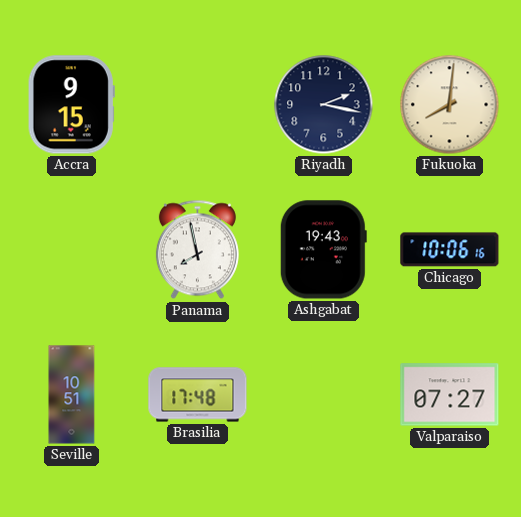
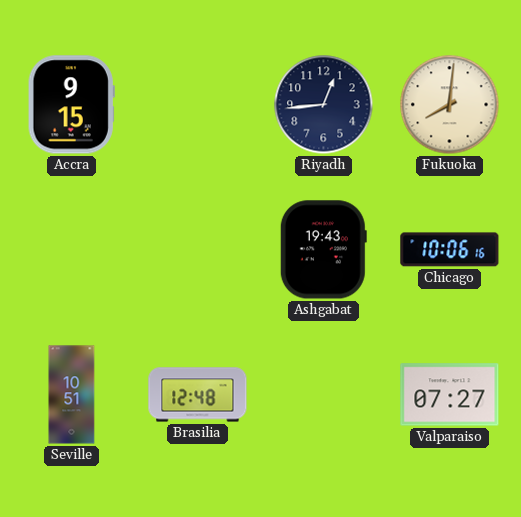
Riyadh: 2:17 -> 12:44
Panama: 7:58 -> none
Brasilia: 17:48 -> 12:48
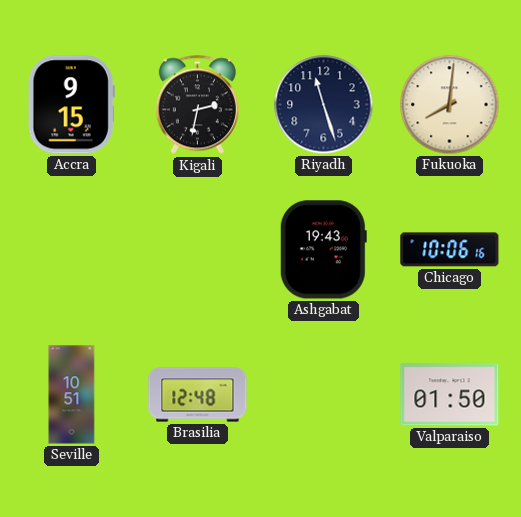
Kigali: none -> 2:32
Riyadh: 12:44 -> 11:27
Valparaiso: 07:27 -> 01:50
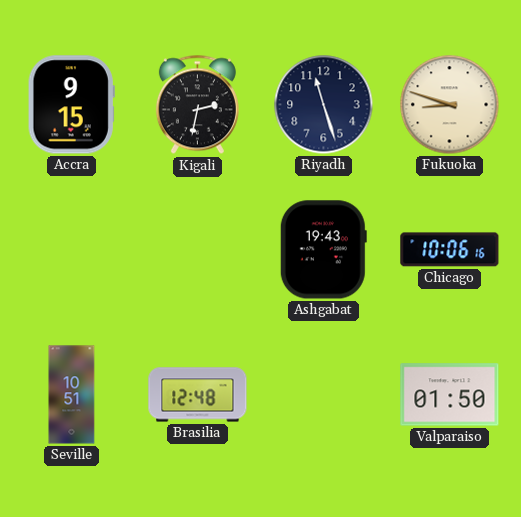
Fukuoka: 8:01 -> 8:48
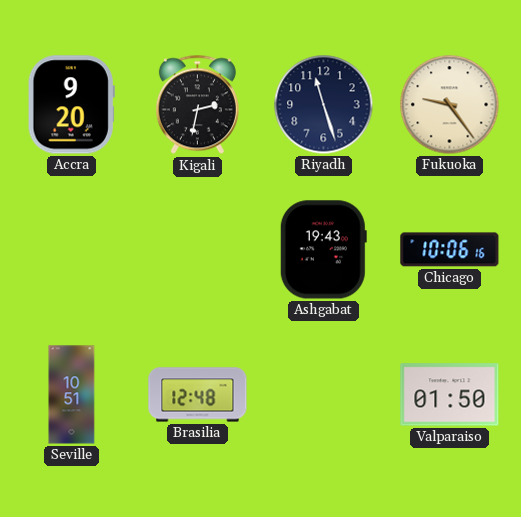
Accra: 9:15 -> 9:20
Fukuoka: 8:48 -> 9:24
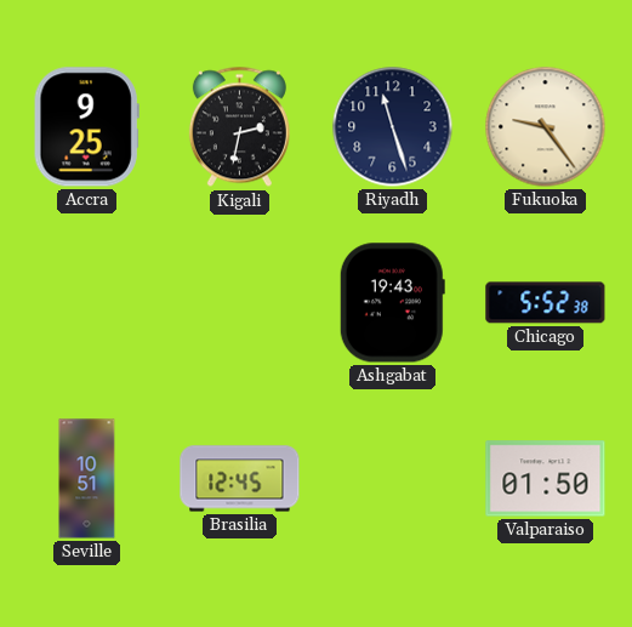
Accra: 9:20 -> 9:25
Chicago: 10:06 -> 5:52
Brasilia: 12:48 -> 12:45
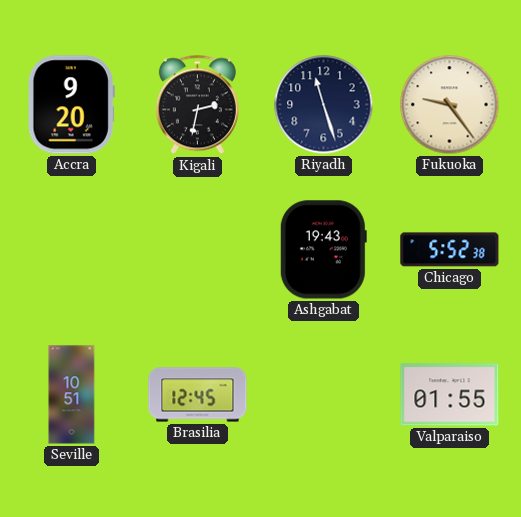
Accra: 9:25 -> 9:20
Valparaiso: 01:50 -> 01:55
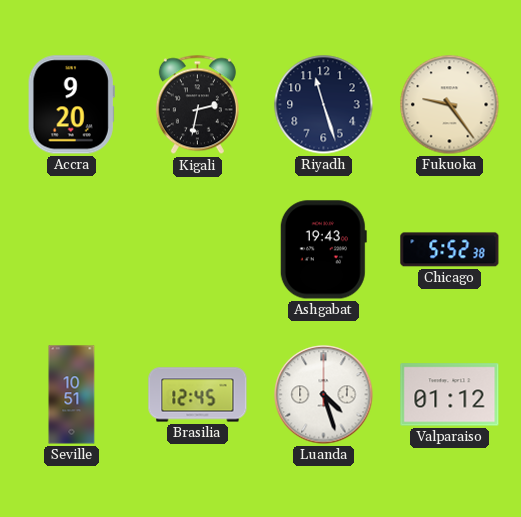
Luanda: none -> 4:27
Valparaiso: 01:55 -> 01:12
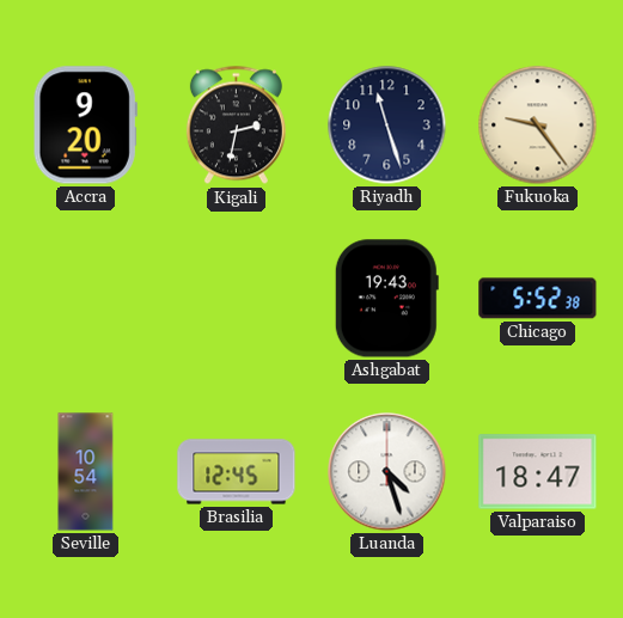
Seville: 10:51 -> 10:54
Valparaiso: 01:12 -> 18:47
